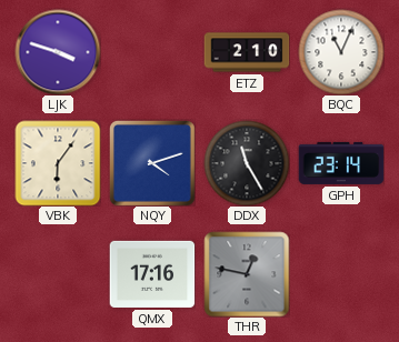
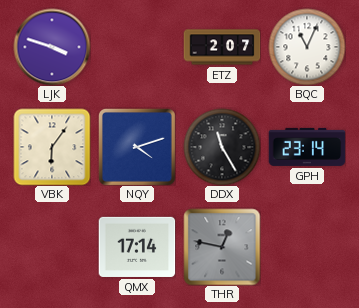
ETZ: 2:10 -> 2:07
QMX: 17:16 -> 17:14
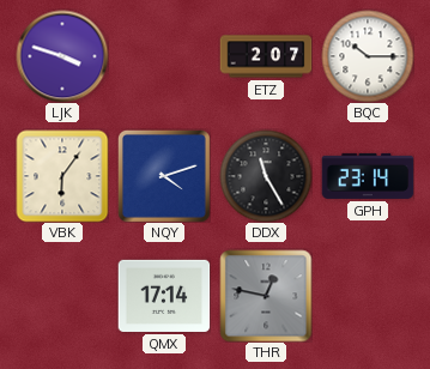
BQC: 11:04 -> 10:15
